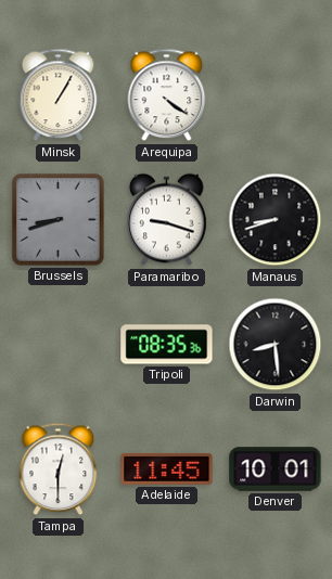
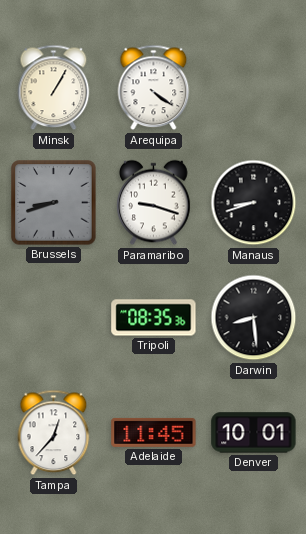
Tampa: 12:30 -> 12:37
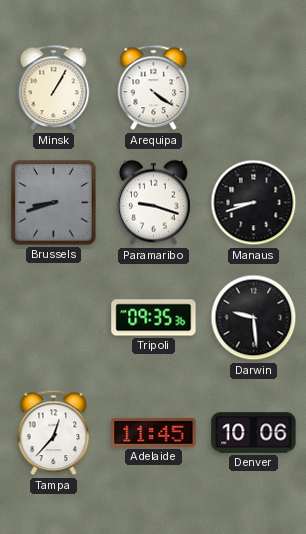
Tripoli: 08:35 -> 09:35
Darwin: 8:29 -> 9:29
Denver: 10:01 -> 10:06
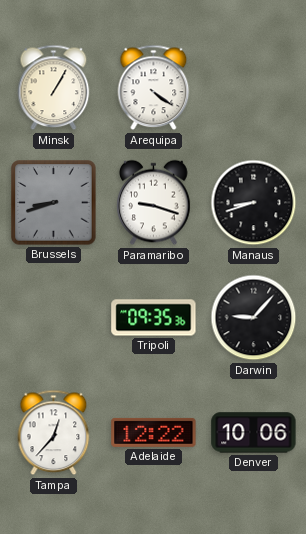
Darwin: 9:29 -> 9:07
Adelaide: 11:45 -> 12:22
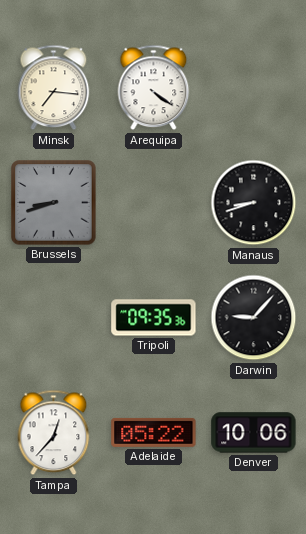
Minsk: 1:05 -> 7:16
Paramaribo: 9:18 -> none
Adelaide: 12:22 -> 05:22
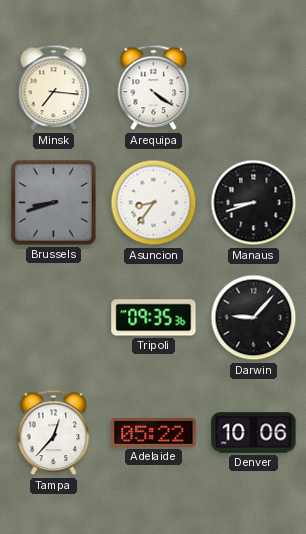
Asuncion: none -> 8:36
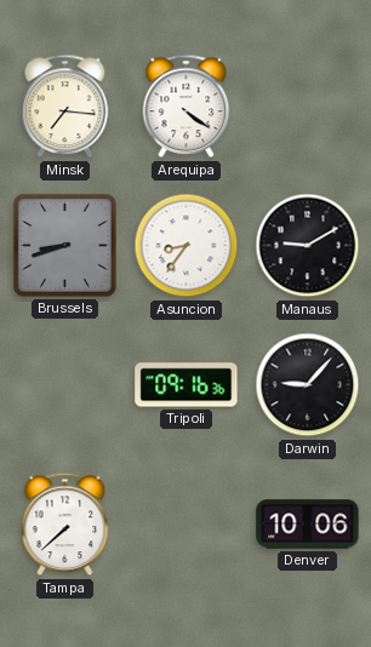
Manaus: 8:42 -> 9:10
Tripoli: 09:35 -> 09:16
Tampa: 12:37 -> 7:38
Adelaide: 05:22 -> none
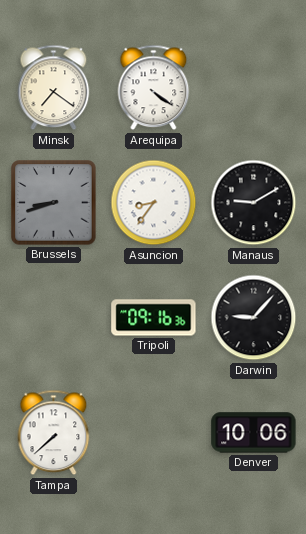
Minsk: 7:16 -> 7:21
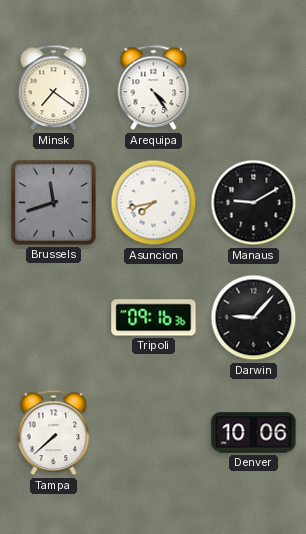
Arequipa: 4:21 -> 4:24
Brussels: 8:42 -> 11:42
Asuncion: 8:36 -> 7:43
